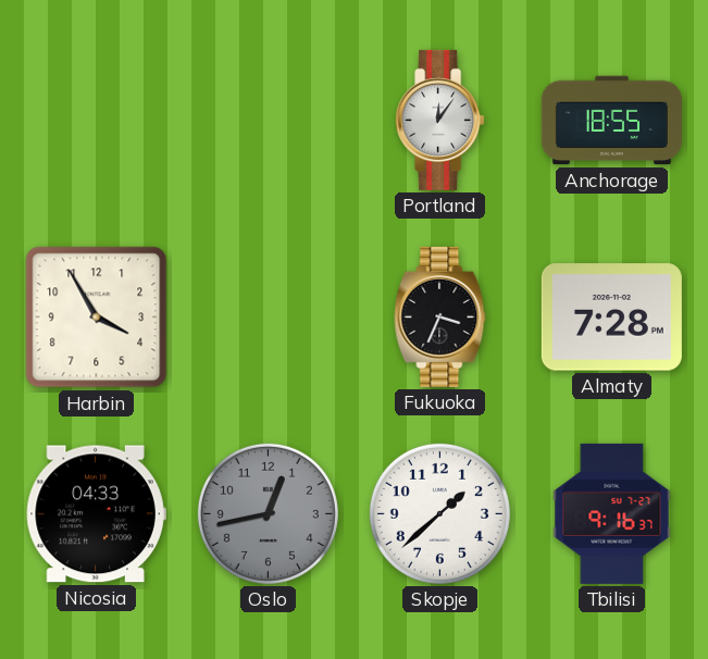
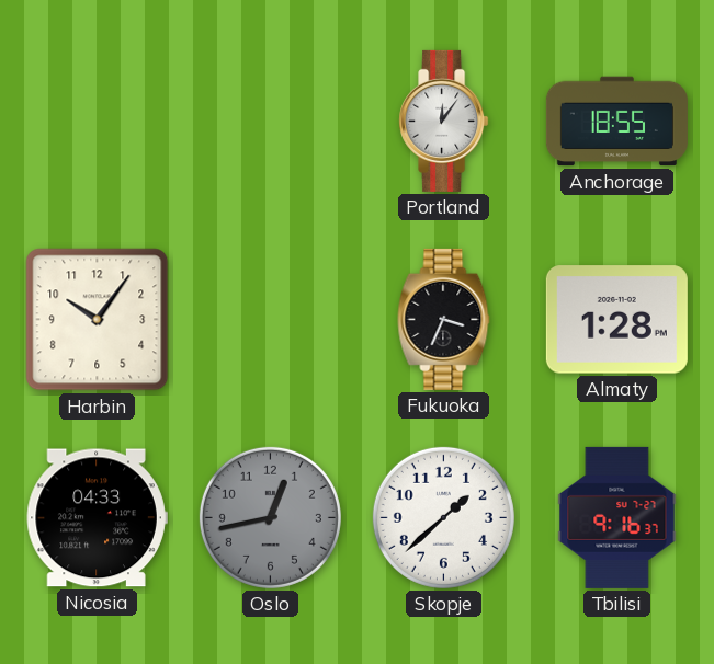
Harbin: 3:55 -> 10:06
Almaty: 7:28 -> 1:28
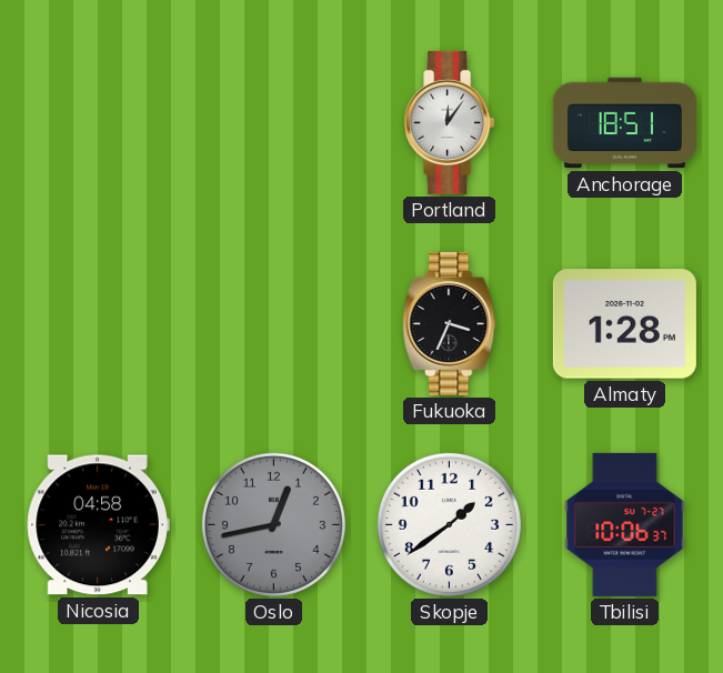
Anchorage: 18:55 -> 18:51
Harbin: 10:06 -> none
Nicosia: 04:33 -> 04:58
Skopje: 1:38 -> 1:39
Tbilisi: 9:16 -> 10:06
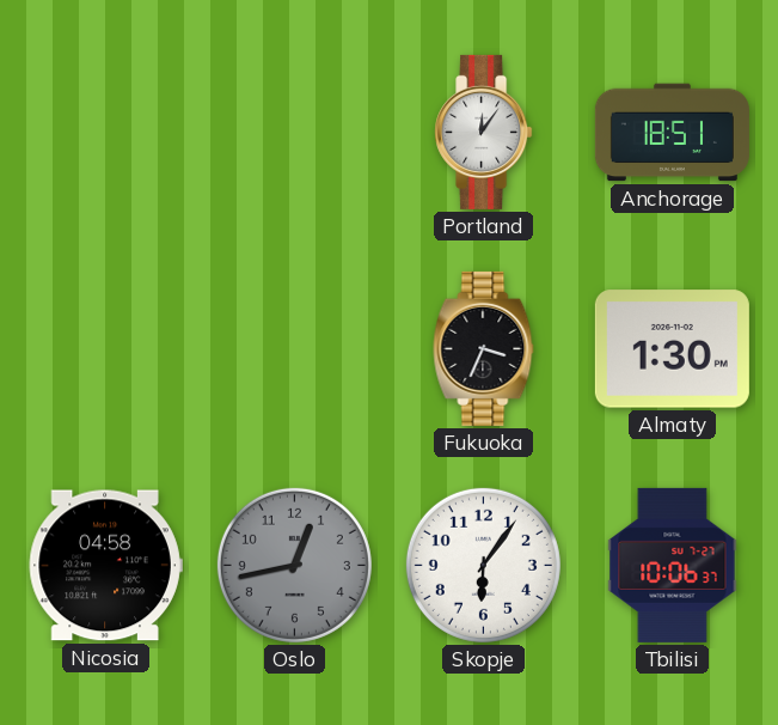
Almaty: 1:28 -> 1:30
Skopje: 1:39 -> 6:06
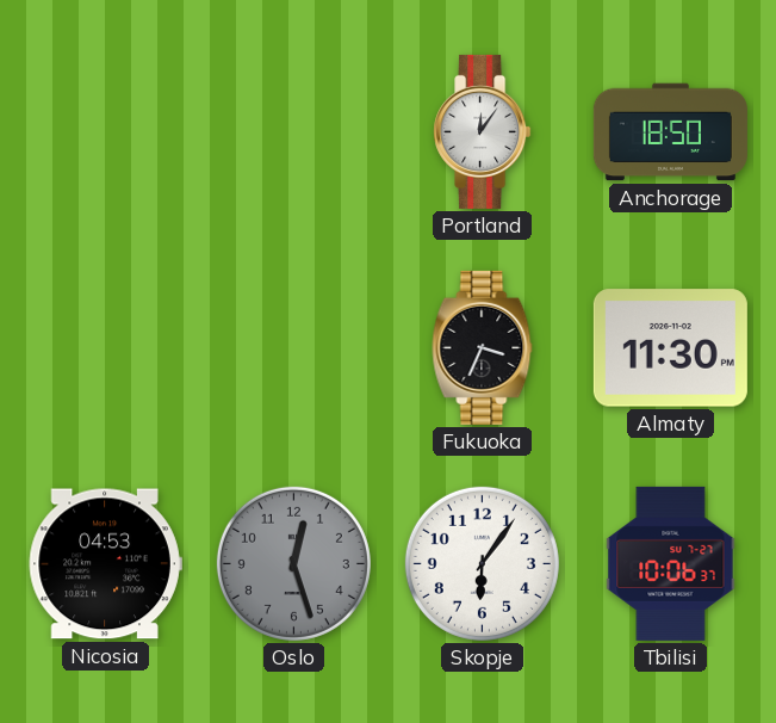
Anchorage: 18:51 -> 18:50
Almaty: 1:30 -> 11:30
Nicosia: 04:58 -> 04:53
Oslo: 12:43 -> 12:27
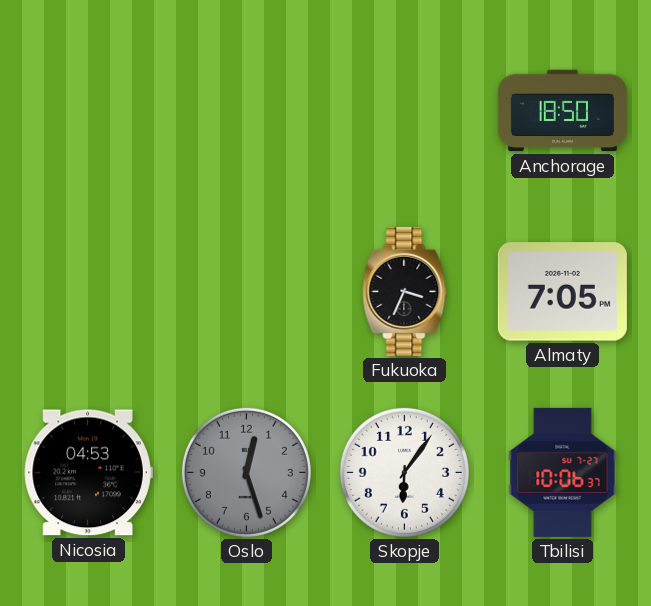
Portland: 12:06 -> none
Almaty: 11:30 -> 7:05
